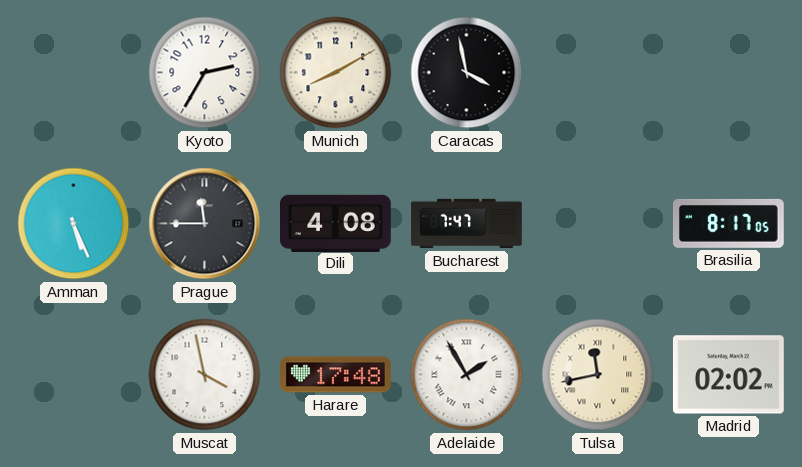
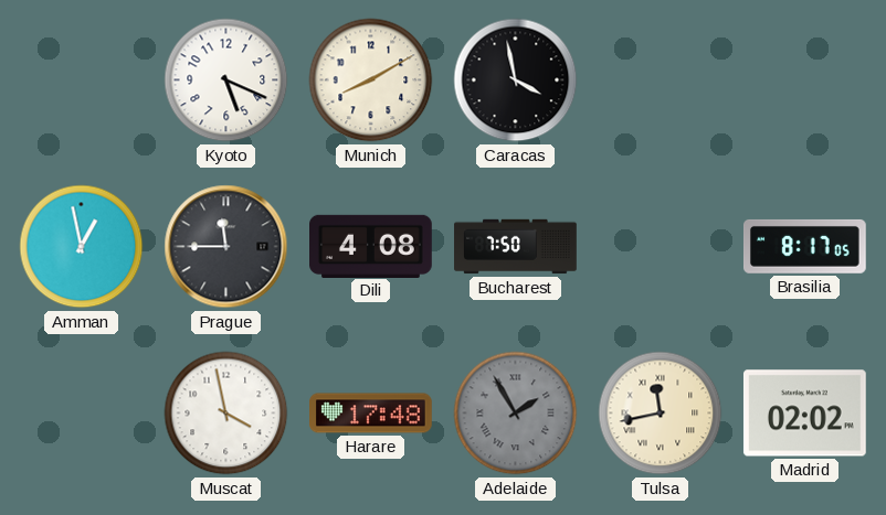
Kyoto: 2:35 -> 5:19
Amman: 5:26 -> 12:58
Bucharest: 7:47 -> 7:50
Adelaide dial: white -> grey
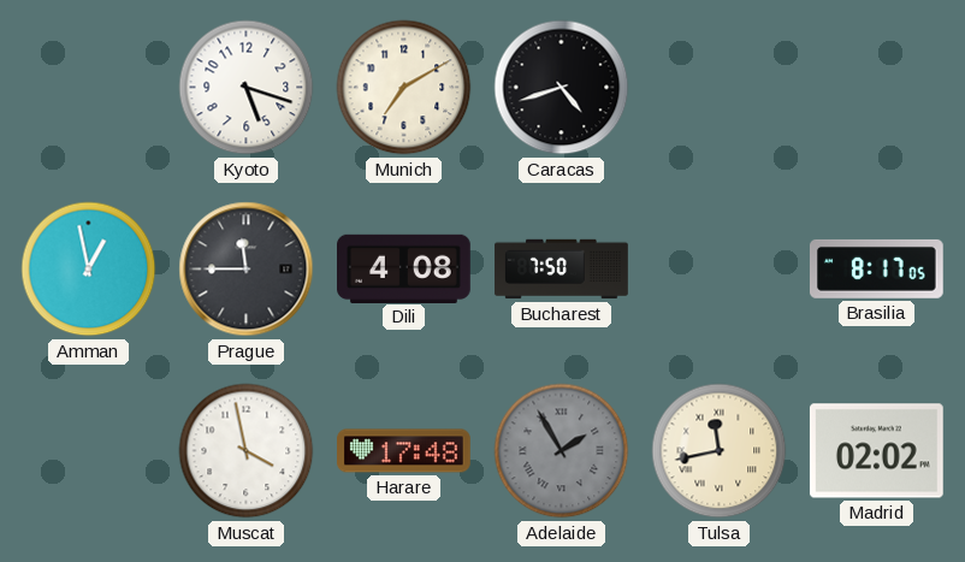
Kyoto: 5:19 -> 5:18
Munich: 8:10 -> 7:10
Caracas: 3:58 -> 4:42
